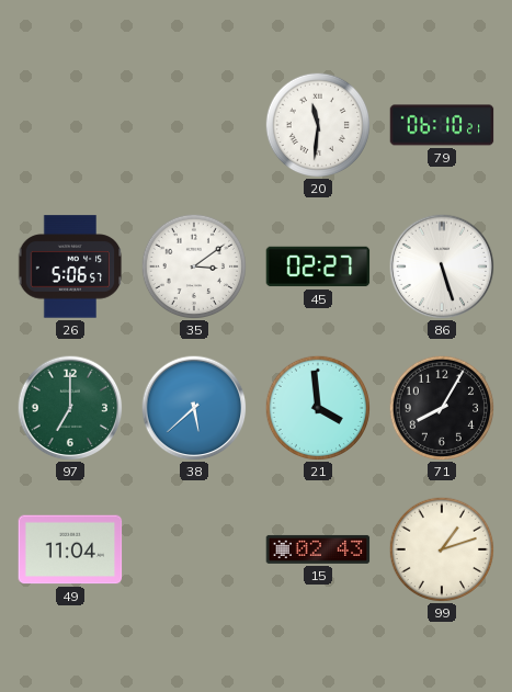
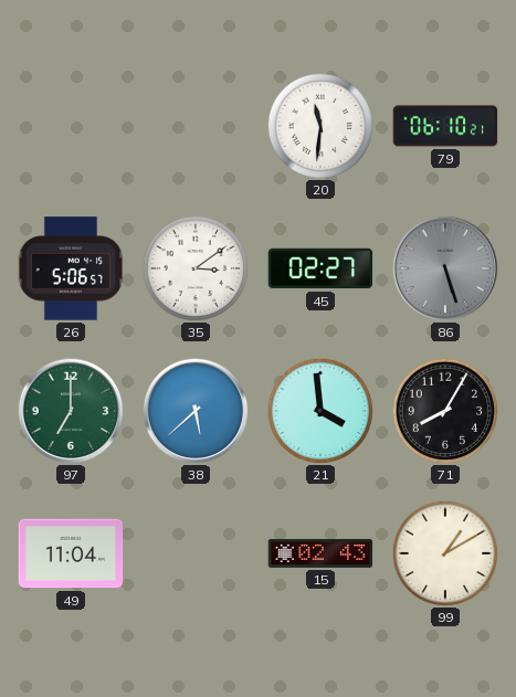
86 dial: white -> grey
99: 1:12 -> 1:10
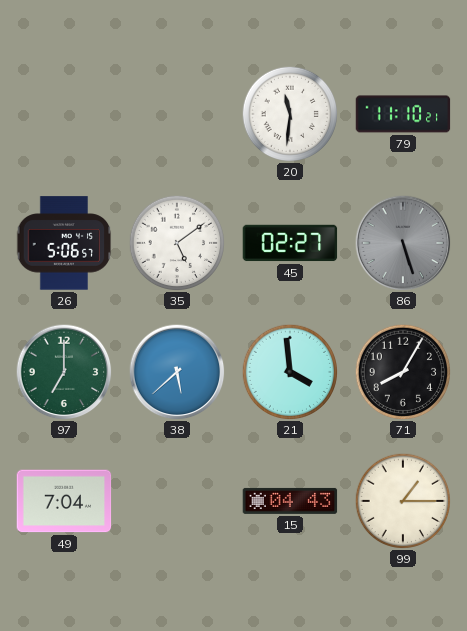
79: 06:10 -> 11:10
35: 3:09 -> 5:09
49: 11:04 -> 7:04
15: 02:43 -> 04:43
99: 1:10 -> 1:15
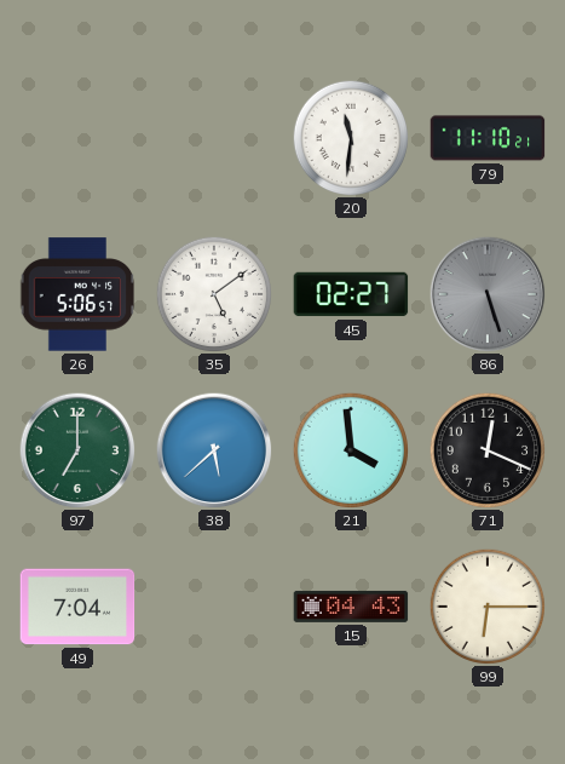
71: 8:05 -> 12:19
99: 1:15 -> 6:15
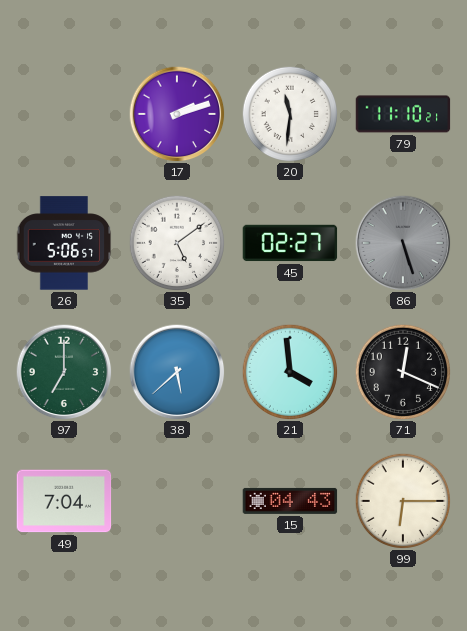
17: none -> 2:12
